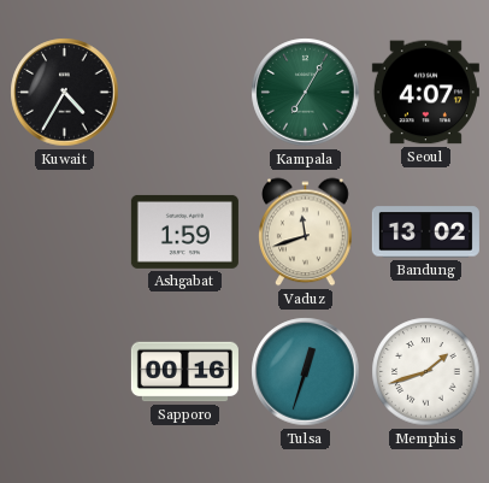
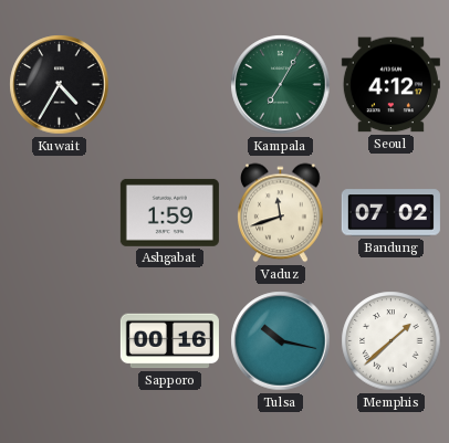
Seoul: 4:07 -> 4:12
Bandung: 13:02 -> 07:02
Tulsa: 12:33 -> 10:17
Memphis: 1:42 -> 1:38
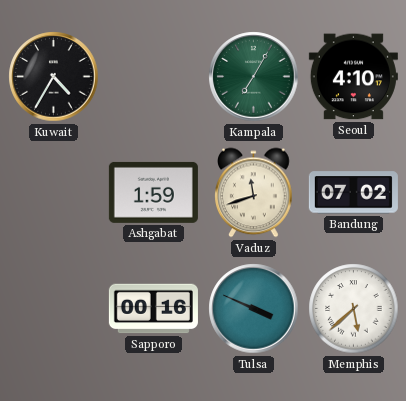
Seoul: 4:12 -> 4:10
Tulsa: 10:17 -> 3:49
Memphis: 1:38 -> 5:38
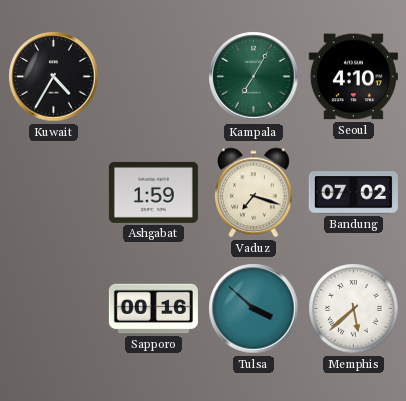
Vaduz: 11:42 -> 7:18
Tulsa: 3:49 -> 3:52
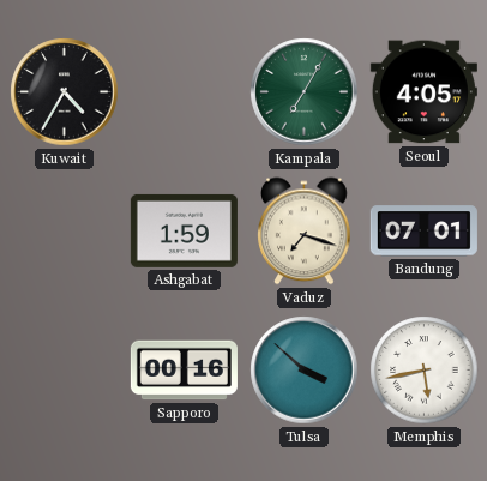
Seoul: 4:10 -> 4:05
Bandung: 07:02 -> 07:01
Memphis: 5:38 -> 5:43
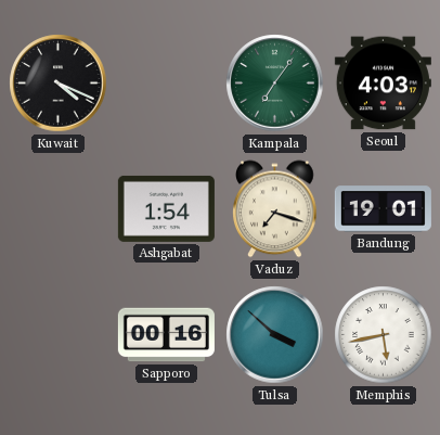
Kuwait: 4:35 -> 4:19
Kampala: 7:05 -> 7:06
Seoul: 4:05 -> 4:03
Ashgabat: 1:59 -> 1:54
Bandung: 07:01 -> 19:01
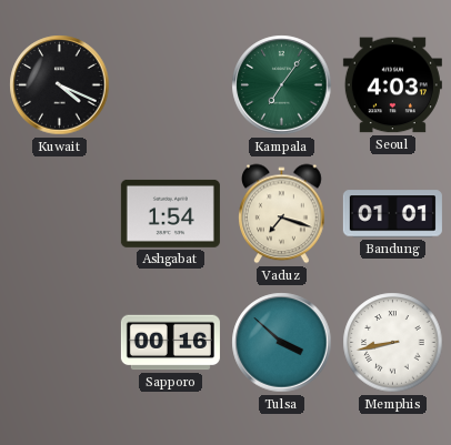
Bandung: 19:01 -> 01:01
Memphis: 5:43 -> 8:43
